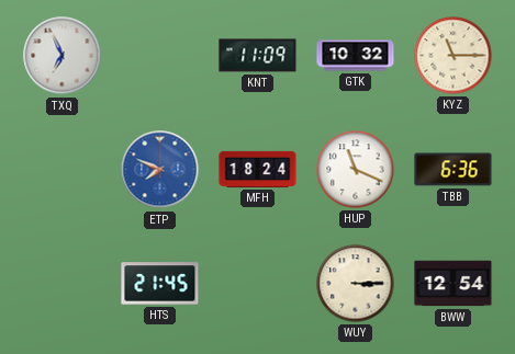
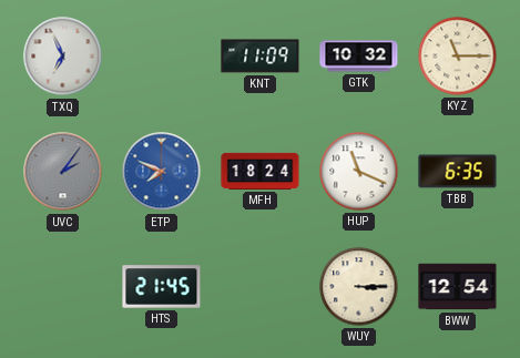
UVC: none -> 2:06
TBB: 6:36 -> 6:35
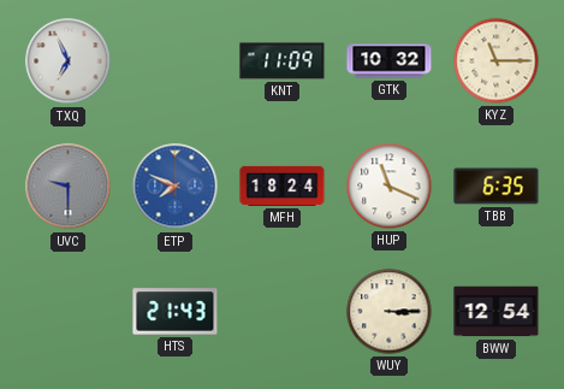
UVC: 2:06 -> 9:30
HTS: 21:45 -> 21:43
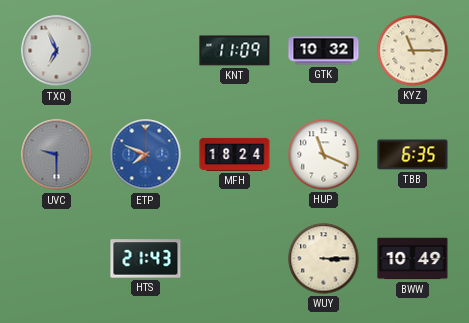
BWW: 12:54 -> 10:49
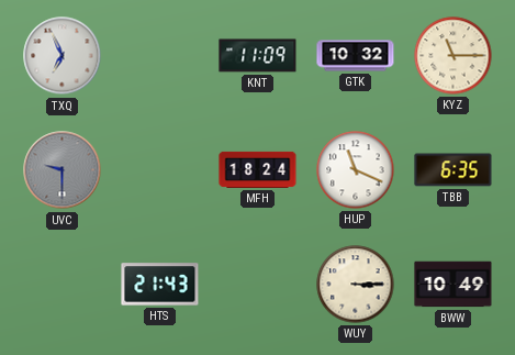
ETP: 7:49 -> none
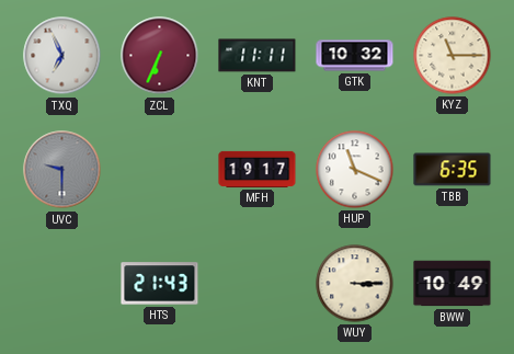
ZCL: none -> 6:34
KNT: 11:09 -> 11:11
MFH: 18:24 -> 19:17
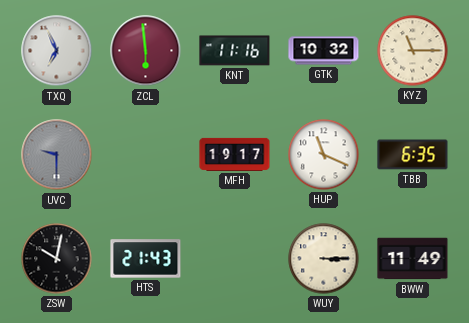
ZCL: 6:34 -> 5:59
KNT: 11:11 -> 11:16
ZSW: none -> 10:02
BWW: 10:49 -> 11:49
